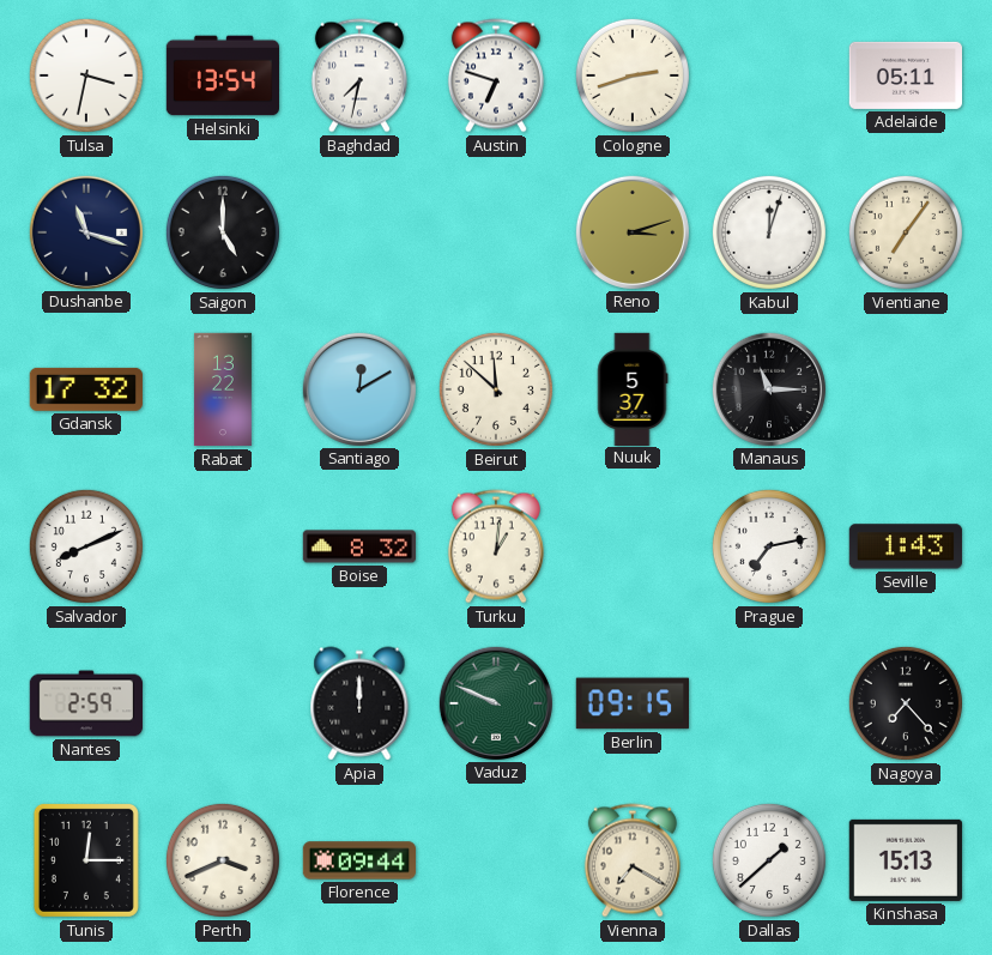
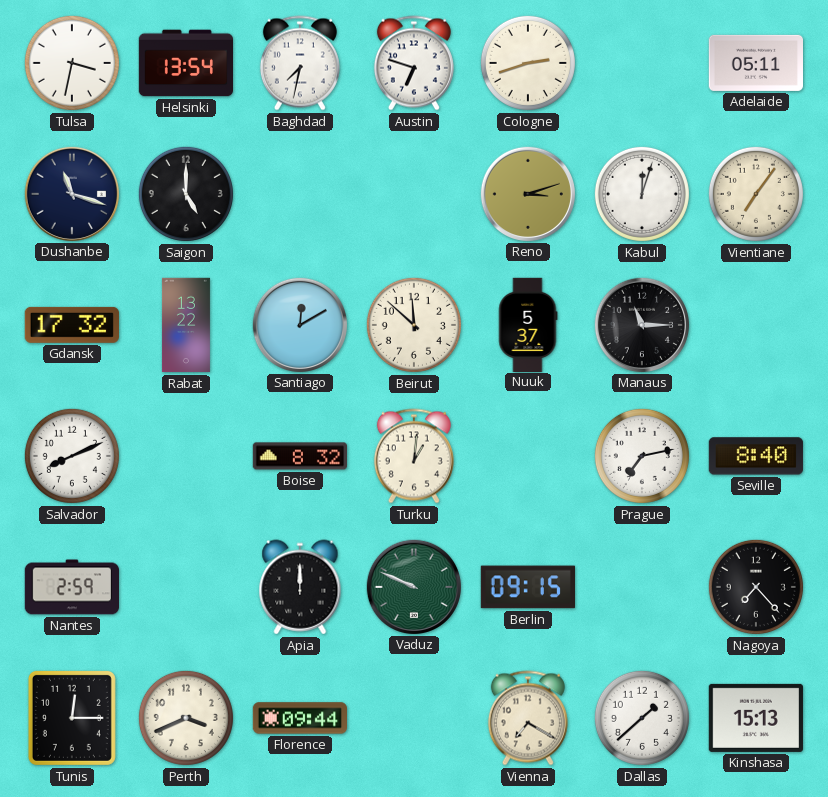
Seville: 1:43 -> 8:40
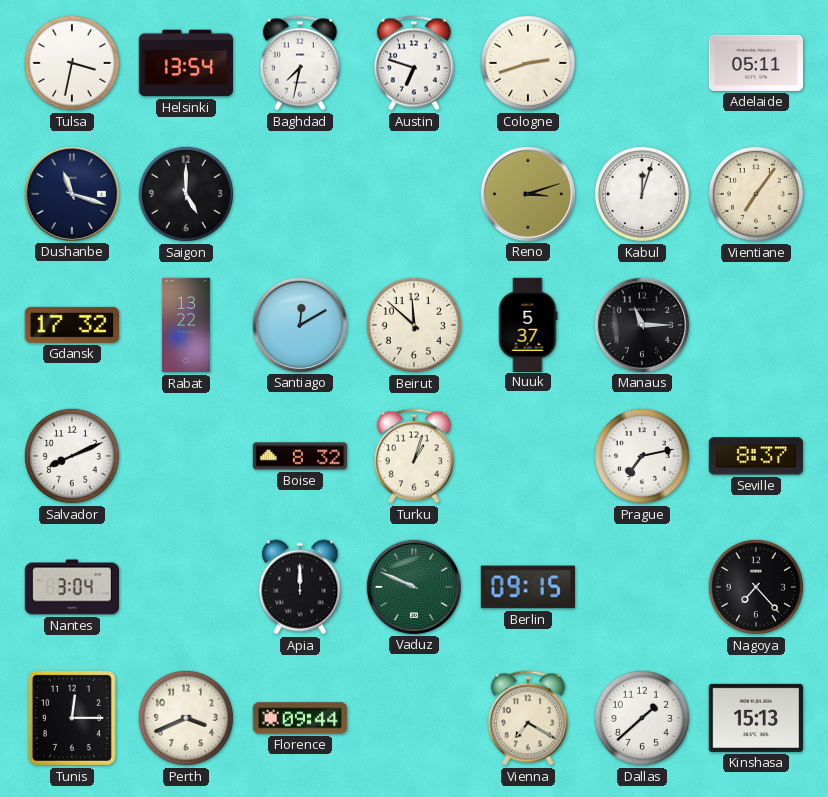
Turku: 1:01 -> 1:03
Seville: 8:40 -> 8:37
Nantes: 2:59 -> 3:04
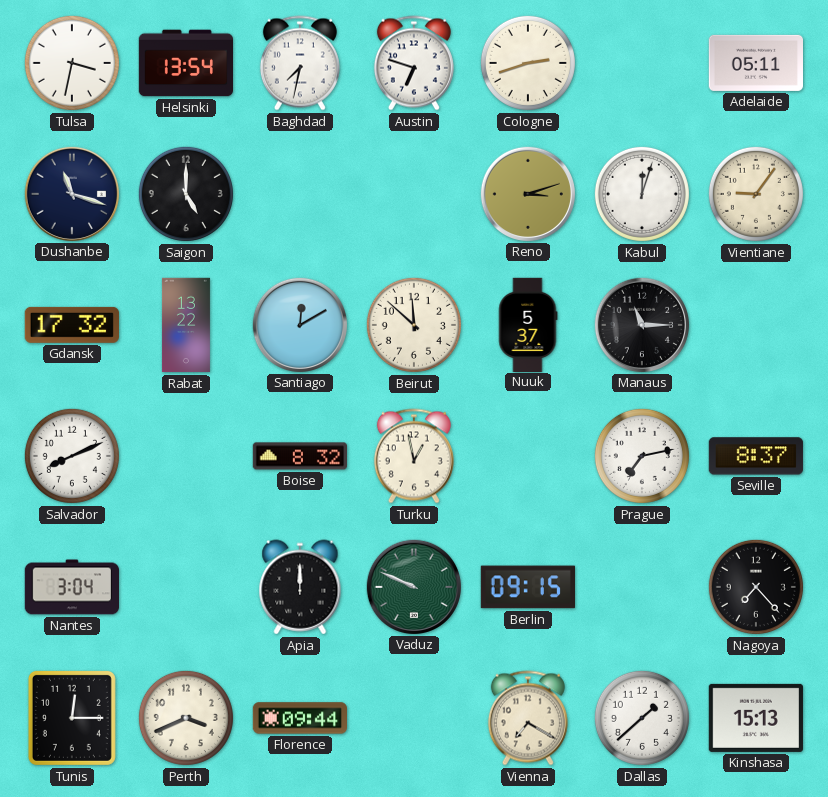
Vientiane: 7:06 -> 9:06
Turku: 1:03 -> 12:58
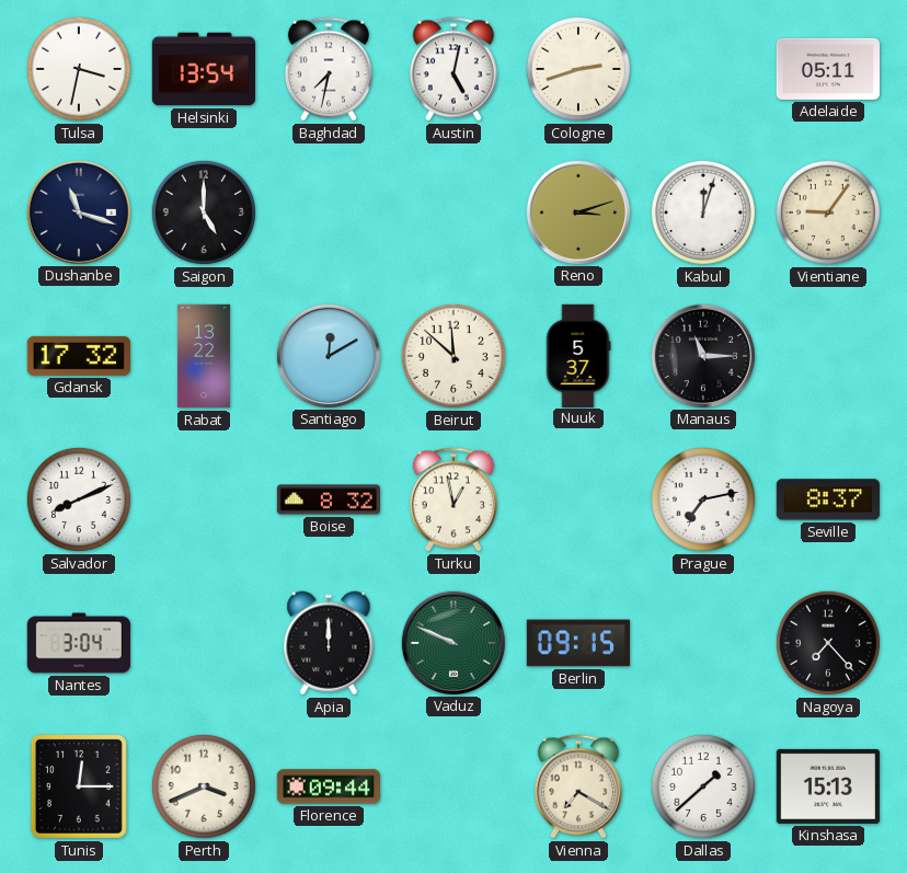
Austin: 6:48 -> 5:02
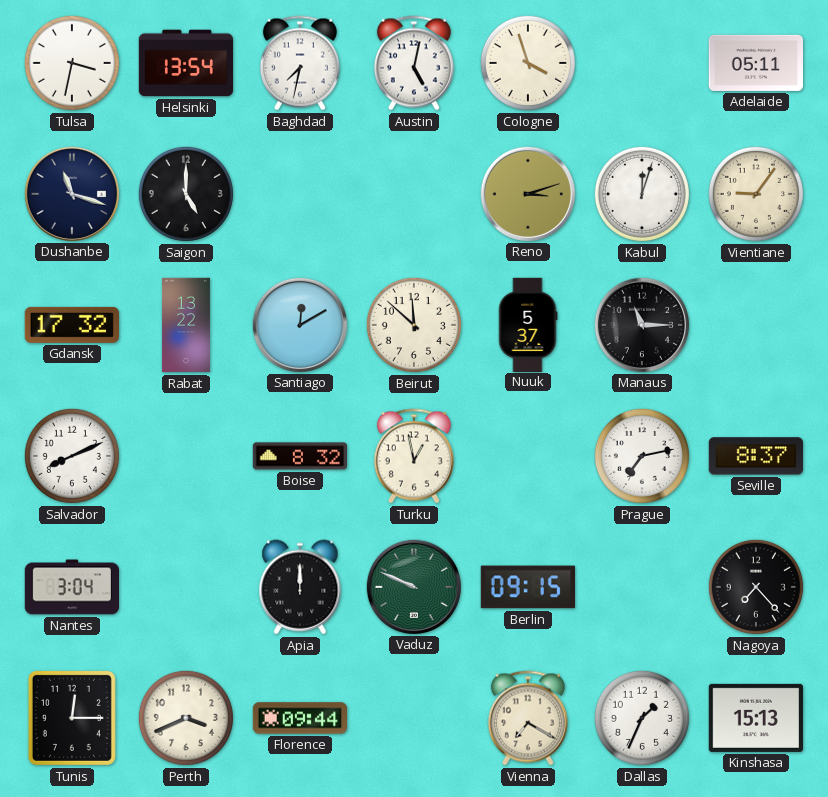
Cologne: 2:42 -> 3:57
Dallas: 1:38 -> 1:34
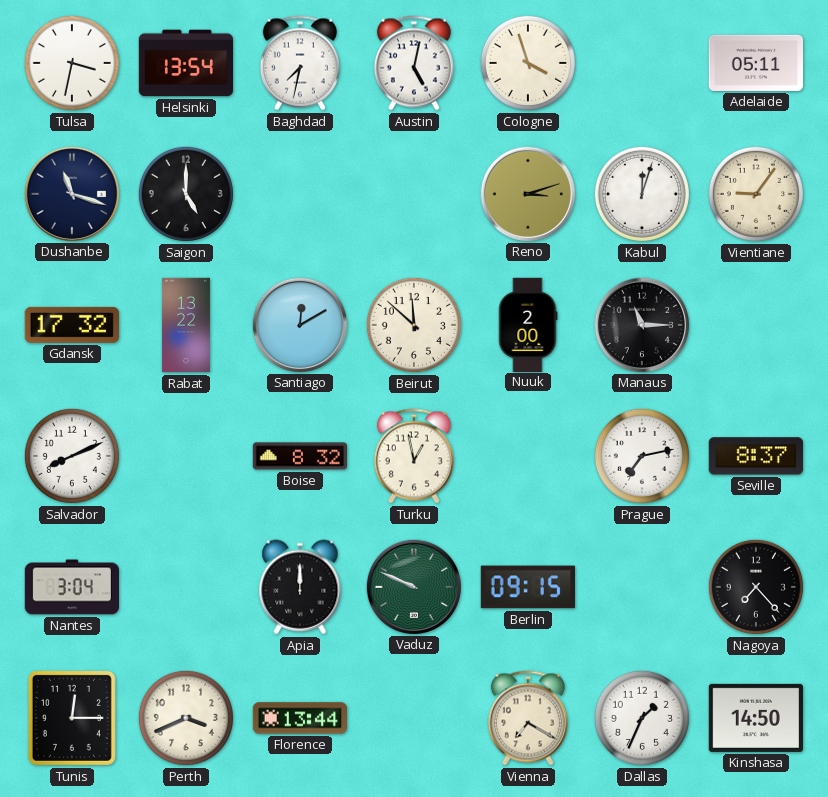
Nuuk: 5:37 -> 2:00
Florence: 09:44 -> 13:44
Kinshasa: 15:13 -> 14:50
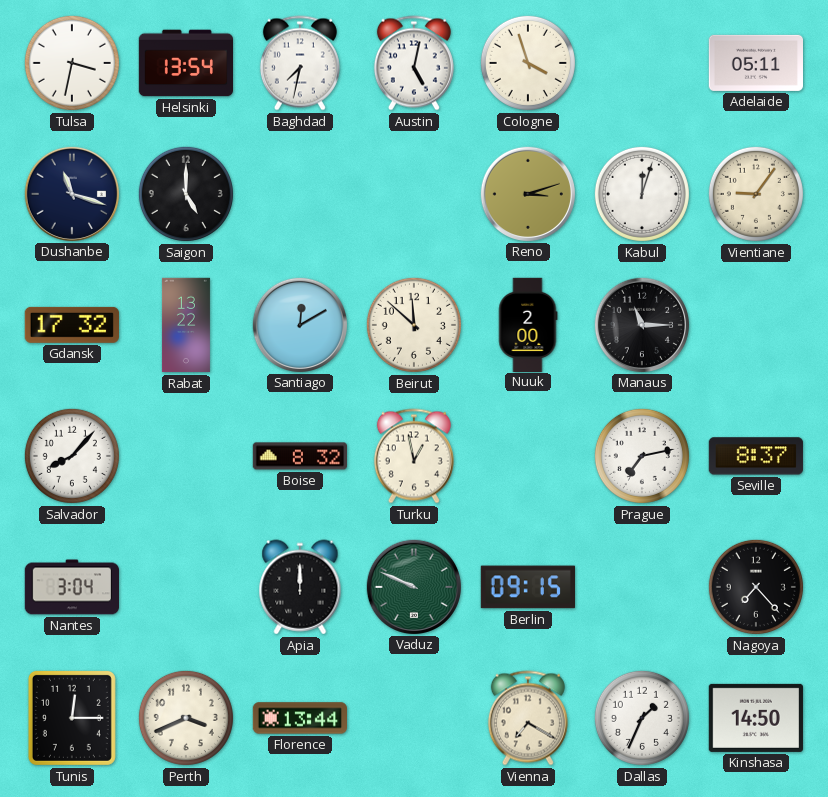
Salvador: 8:11 -> 8:07
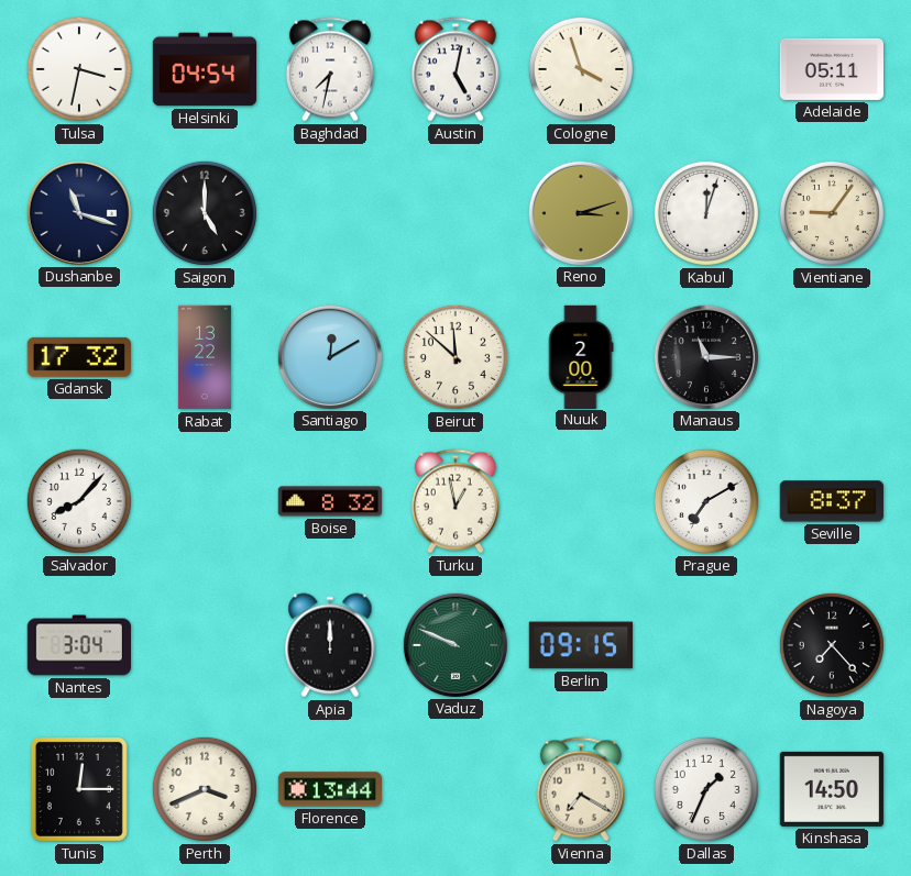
Helsinki: 13:54 -> 04:54
Prague: 7:13 -> 7:10
